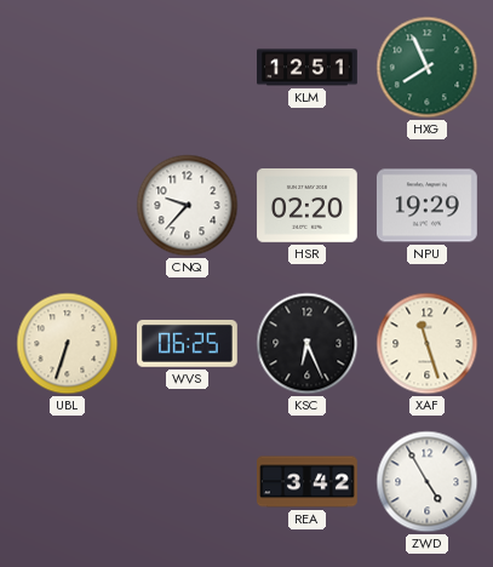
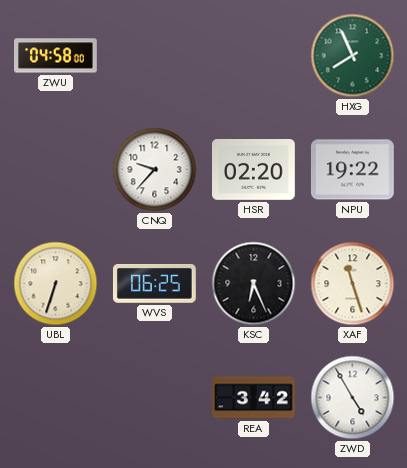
ZWU: none -> 04:58
KLM: 12:51 -> none
NPU: 19:29 -> 19:22
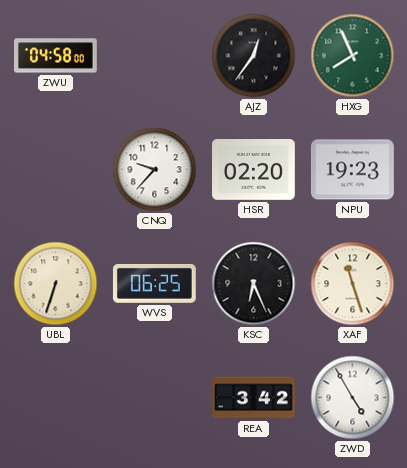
AJZ: none -> 12:36
NPU: 19:22 -> 19:23
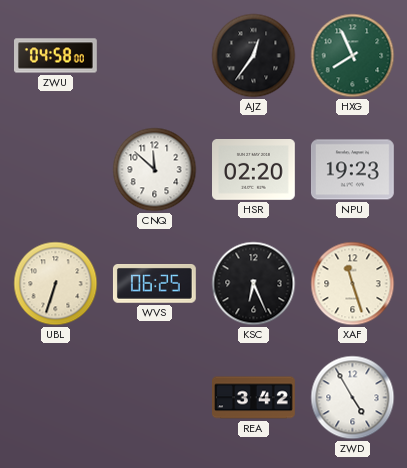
CNQ: 9:37 -> 11:52
